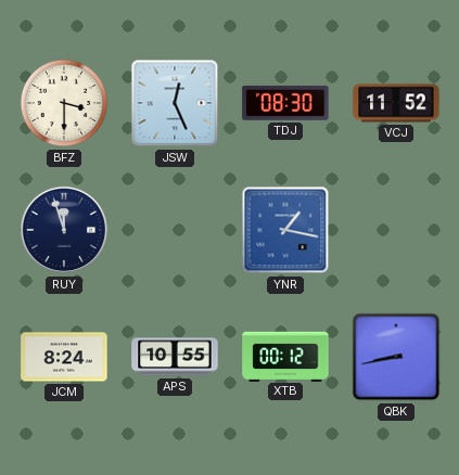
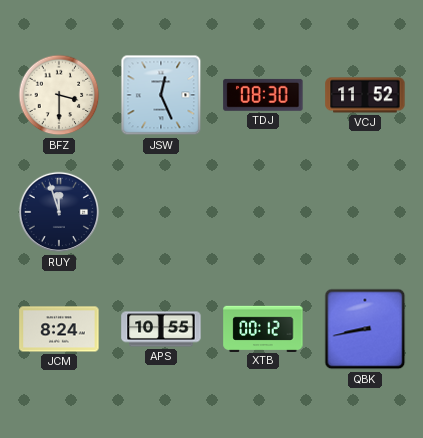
YNR: 1:17 -> none
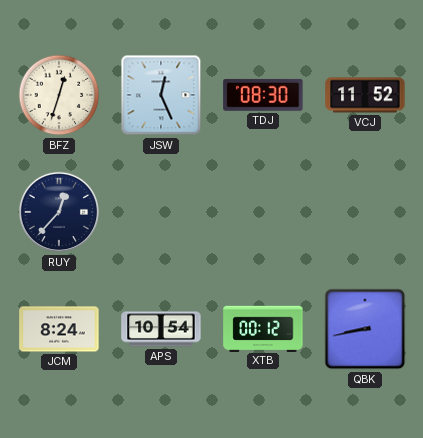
BFZ: 3:30 -> 12:33
RUY: 11:57 -> 12:37
APS: 10:55 -> 10:54
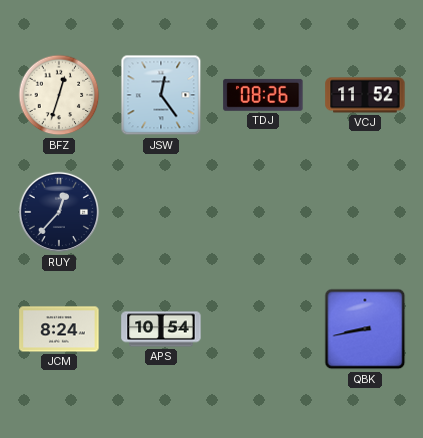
JSW: 12:26 -> 12:24
TDJ: 08:30 -> 08:26
XTB: 00:12 -> none
